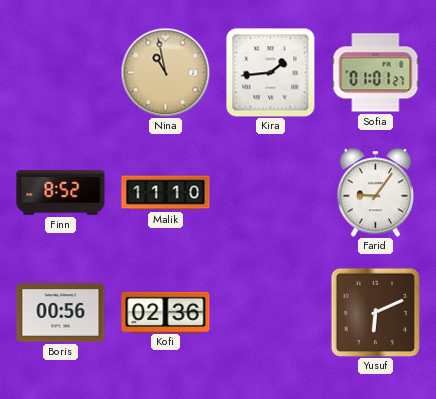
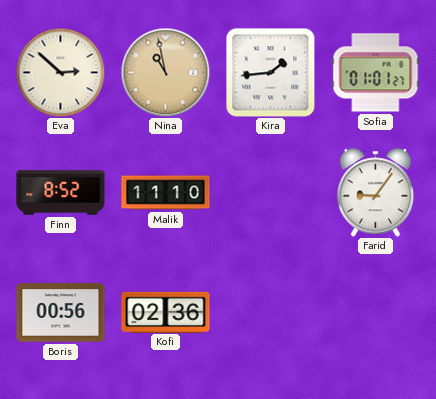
Eva: none -> 2:52
Yusuf: 6:11 -> none
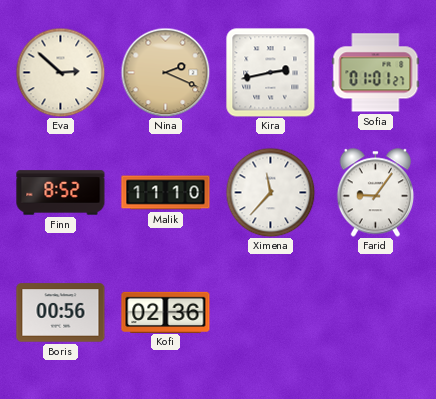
Nina: 10:58 -> 2:19
Kira: 1:44 -> 2:43
Ximena: none -> 11:37
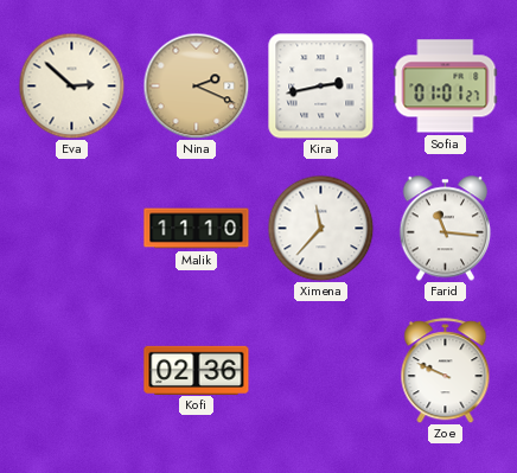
Finn: 8:52 -> none
Farid: 9:06 -> 11:16
Boris: 00:56 -> none
Zoe: none -> 9:49
